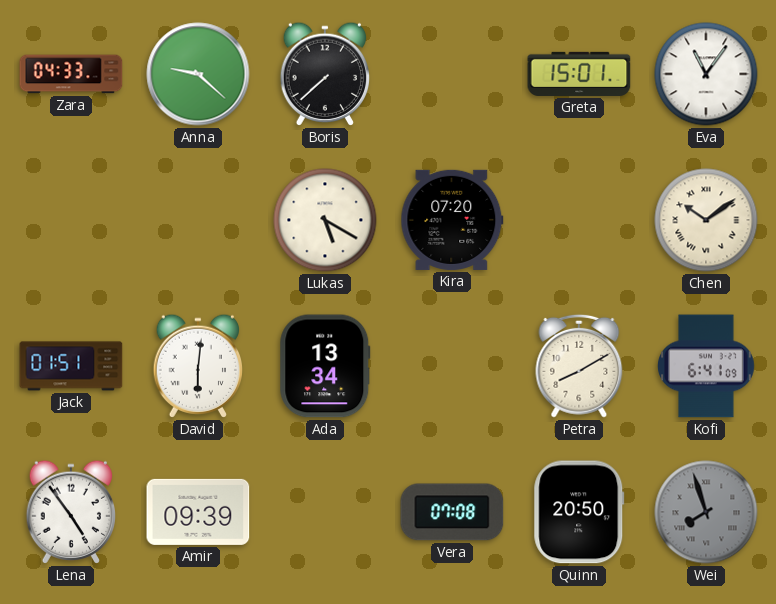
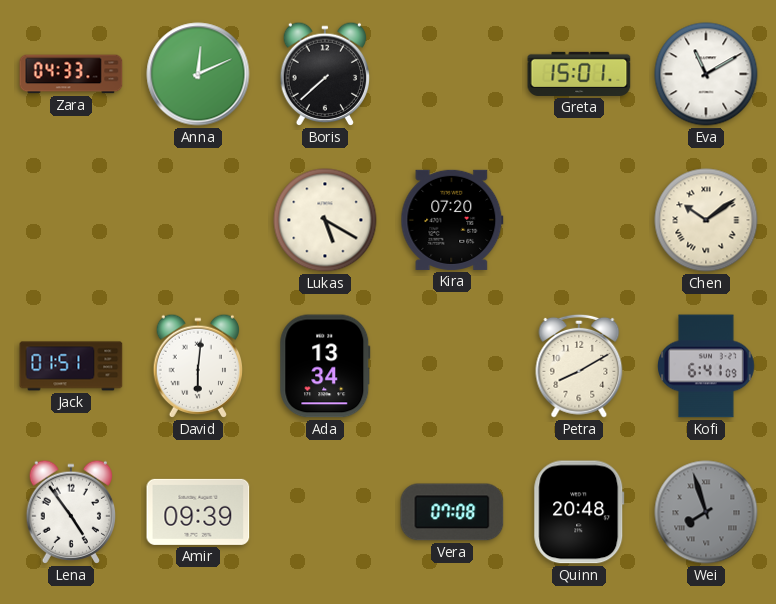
Anna: 9:22 -> 12:11
Eva: 11:06 -> 11:10
Quinn: 20:50 -> 20:48
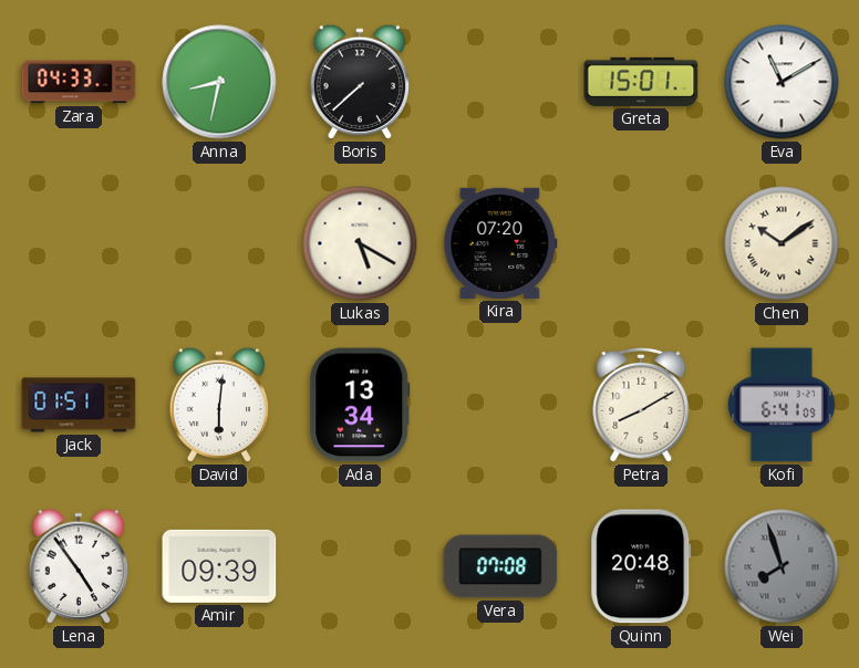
Anna: 12:11 -> 8:32
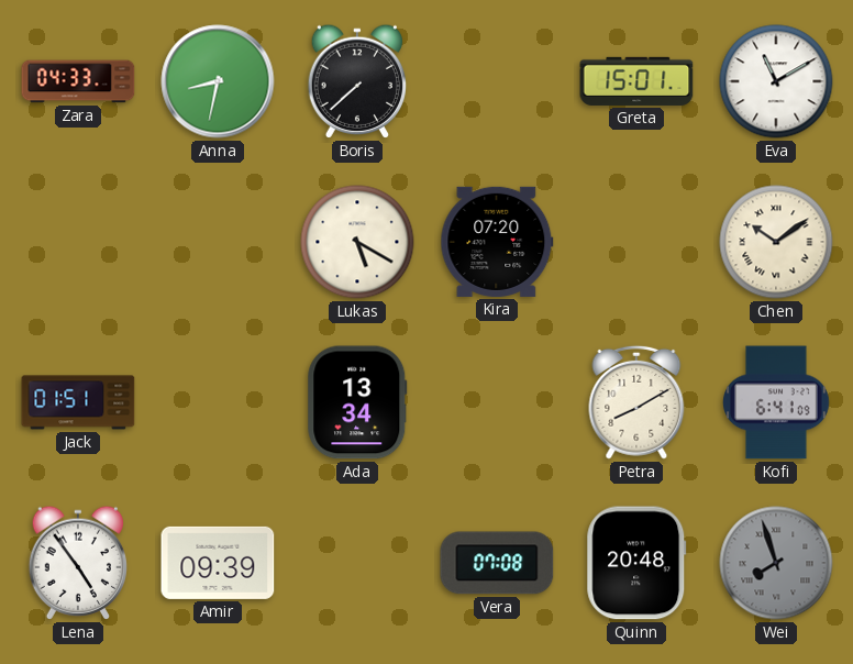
David: 6:01 -> none
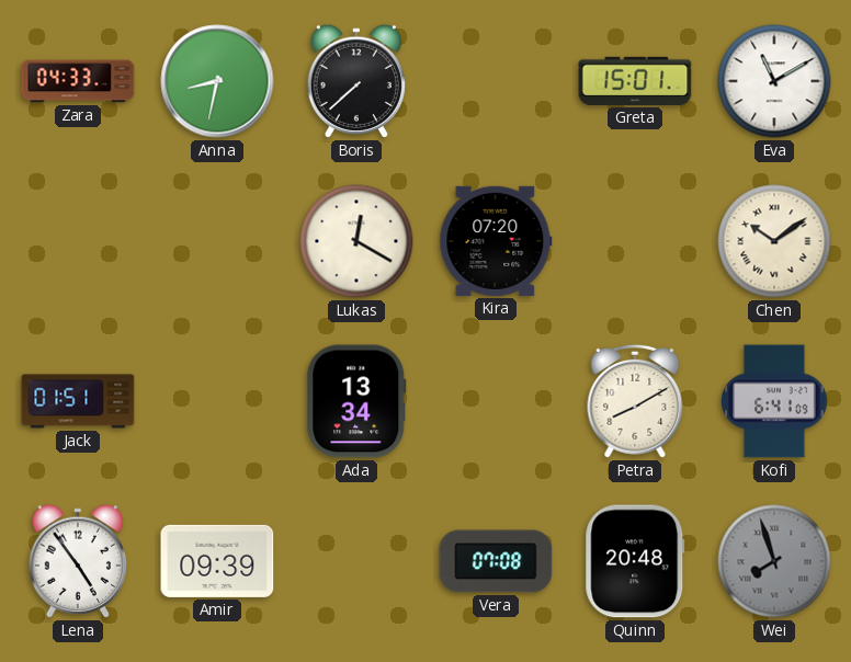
Lukas: 5:20 -> 12:20
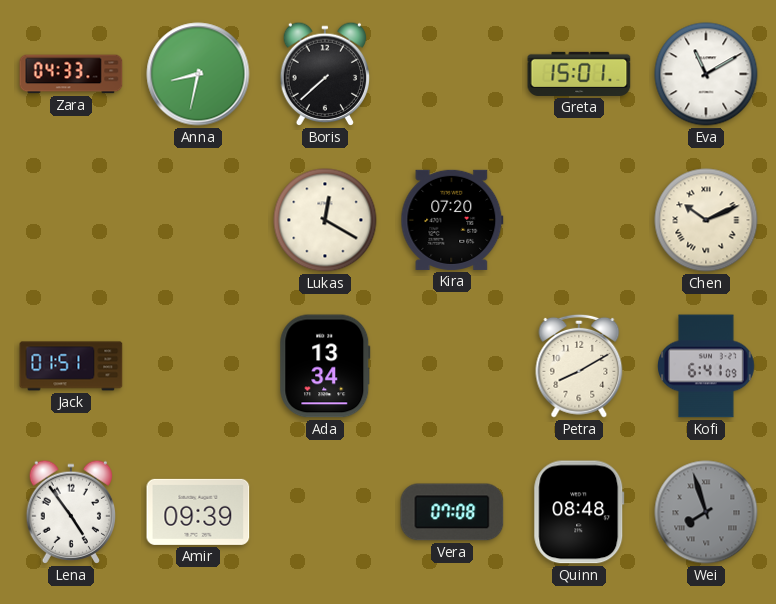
Chen: 10:09 -> 10:11
Quinn: 20:48 -> 08:48
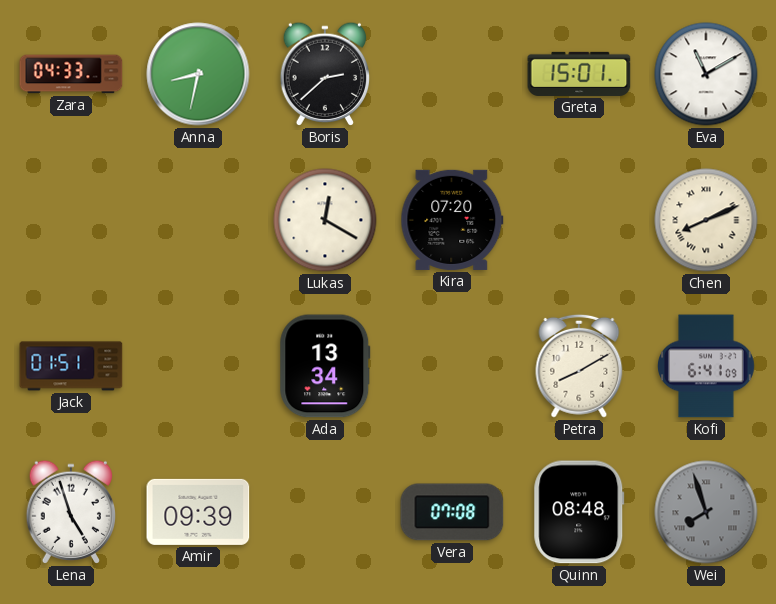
Boris: 7:38 -> 2:38
Chen: 10:11 -> 8:11
Lena: 4:54 -> 4:57
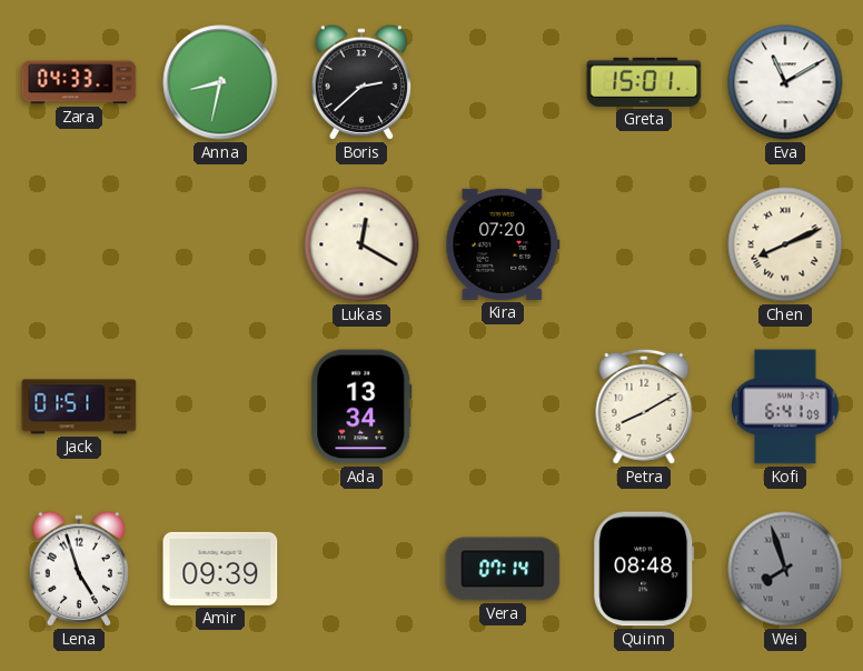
Vera: 07:08 -> 07:14
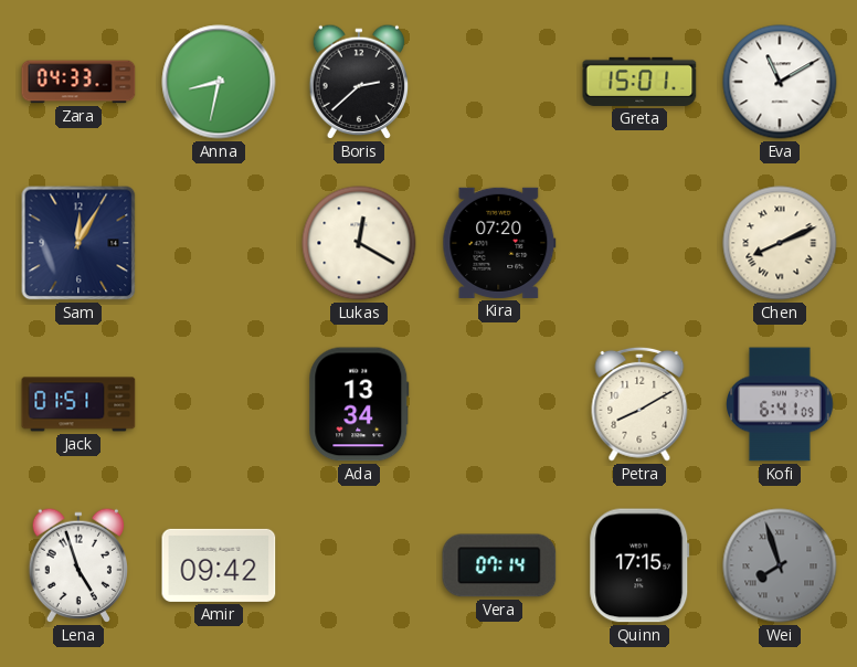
Sam: none -> 12:05
Amir: 09:39 -> 09:42
Quinn: 08:48 -> 17:15
